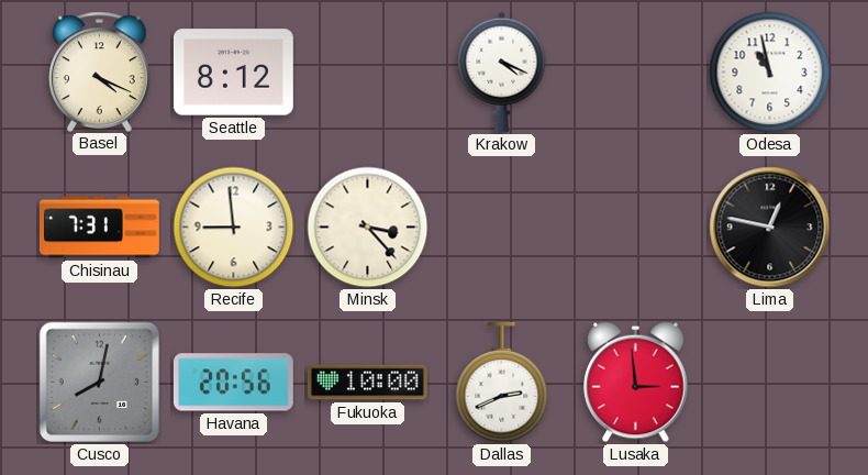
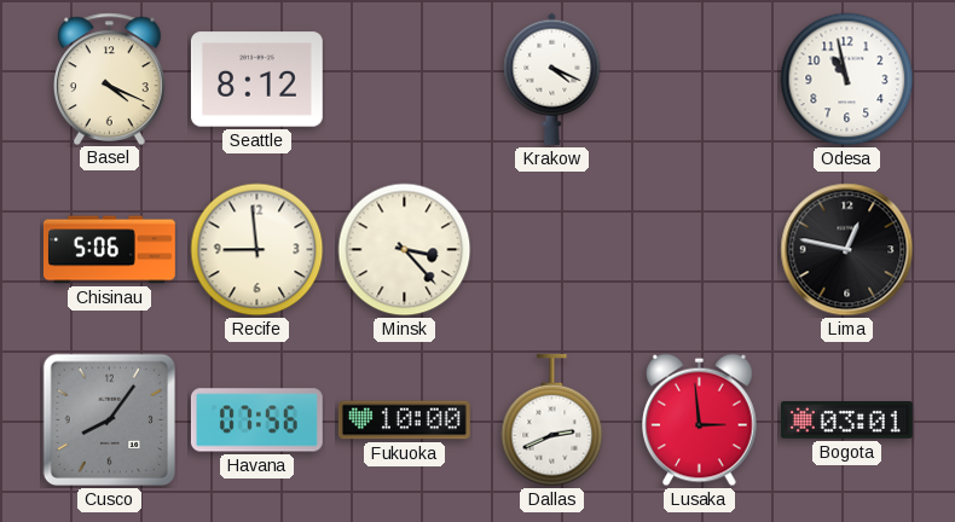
Chisinau: 7:31 -> 5:06
Cusco: 8:02 -> 8:06
Havana: 20:56 -> 07:56
Bogota: none -> 03:01
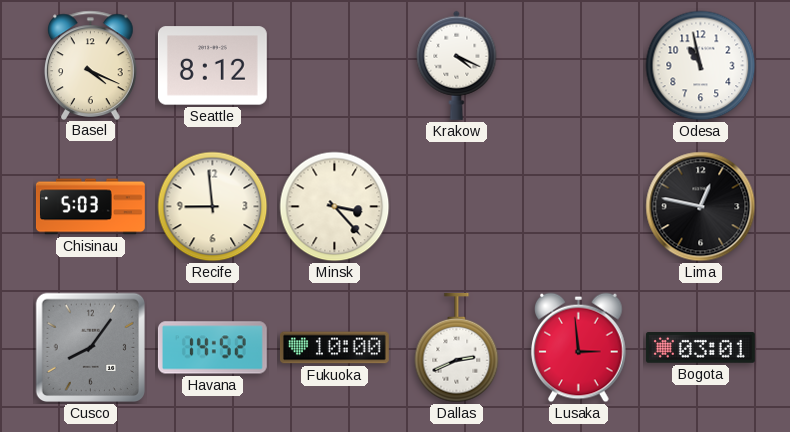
Chisinau: 5:06 -> 5:03
Havana: 07:56 -> 14:52
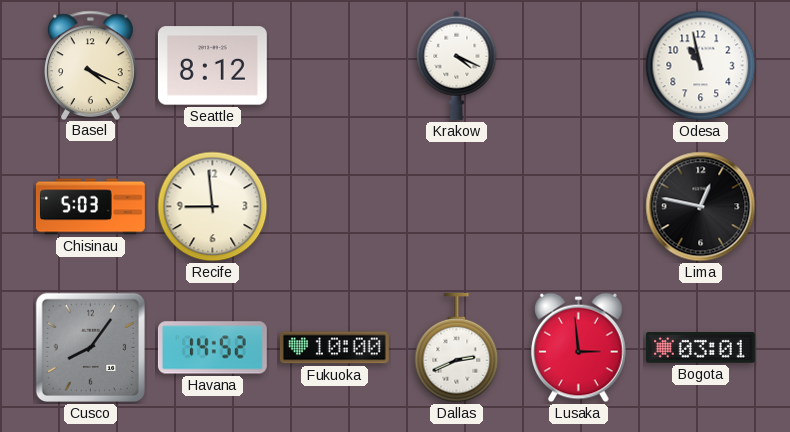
Minsk: 3:23 -> none
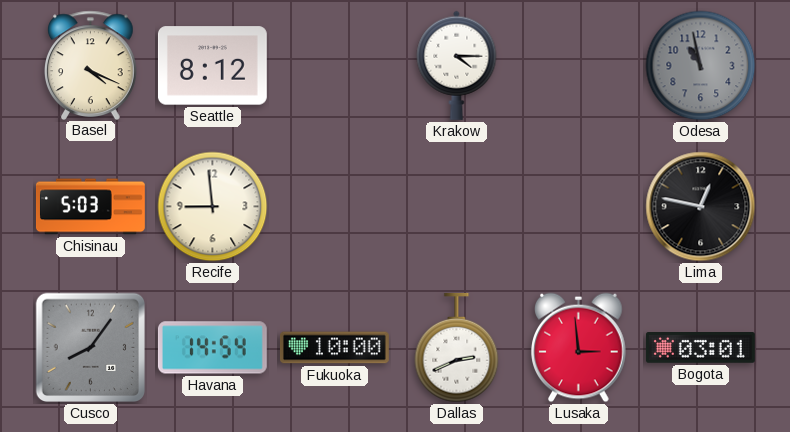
Krakow: 4:19 -> 4:15
Odesa dial: white -> grey
Havana: 14:52 -> 14:54
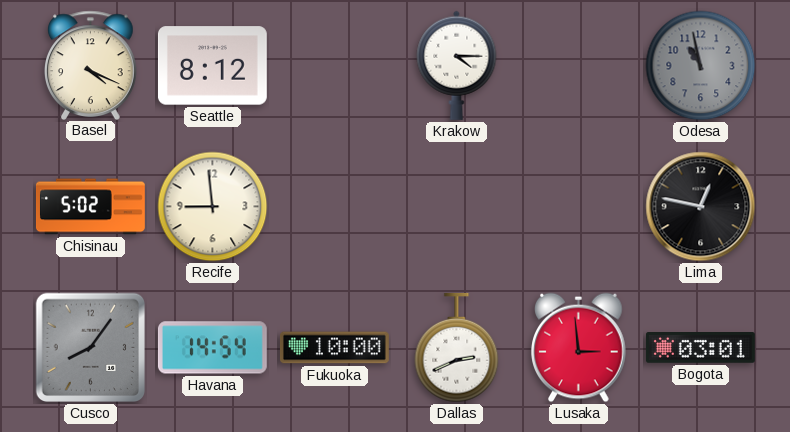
Chisinau: 5:03 -> 5:02
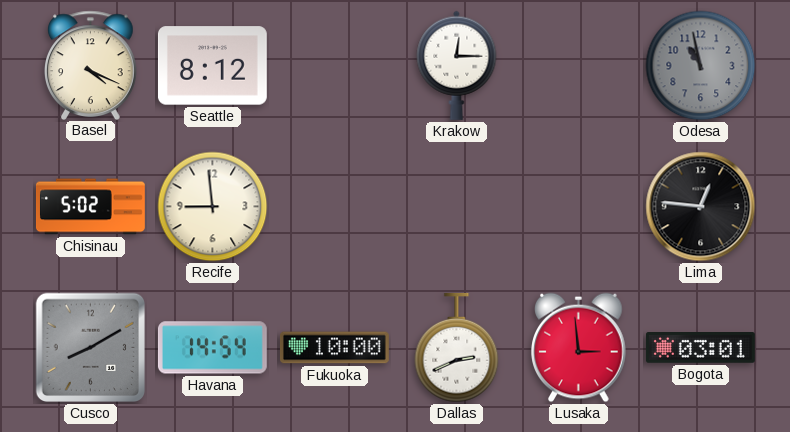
Krakow: 4:15 -> 12:15
Lima: 12:47 -> 12:46
Cusco: 8:06 -> 8:10
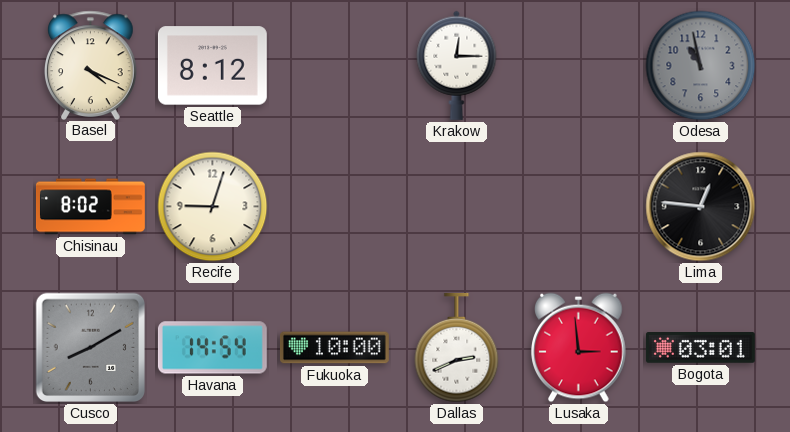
Chisinau: 5:02 -> 8:02
Recife: 8:59 -> 9:03
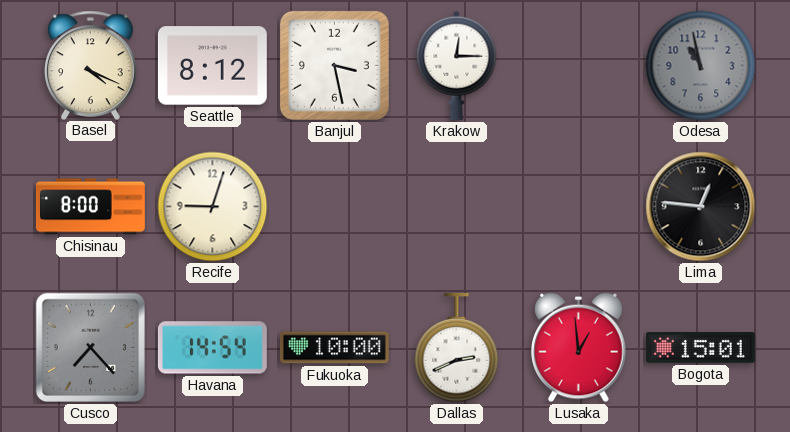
Banjul: none -> 3:28
Chisinau: 8:02 -> 8:00
Cusco: 8:10 -> 7:23
Lusaka: 2:59 -> 12:59
Bogota: 03:01 -> 15:01
